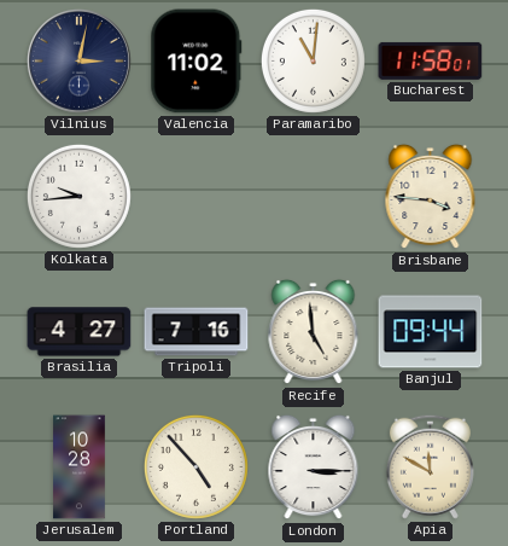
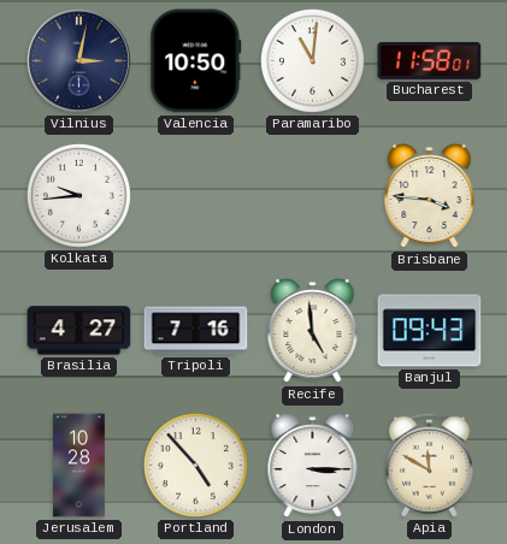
Valencia: 11:02 -> 10:50
Banjul: 09:44 -> 09:43
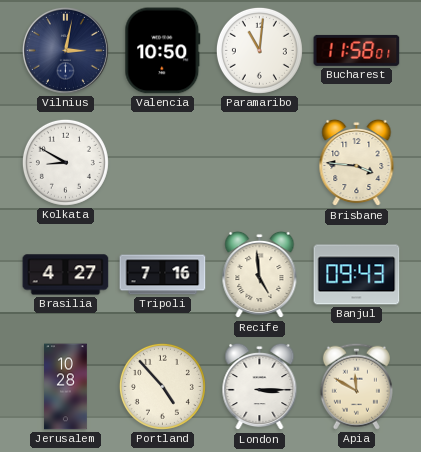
Kolkata: 9:44 -> 8:50
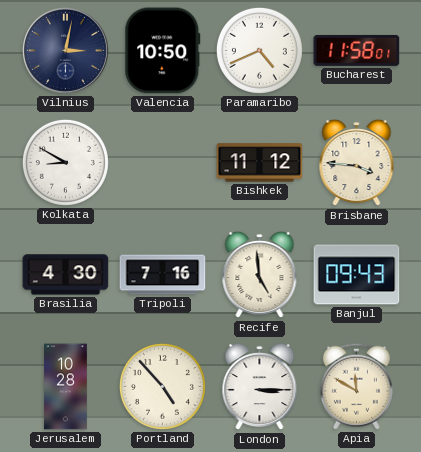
Paramaribo: 11:01 -> 4:41
Bishkek: none -> 11:12
Brasilia: 4:27 -> 4:30
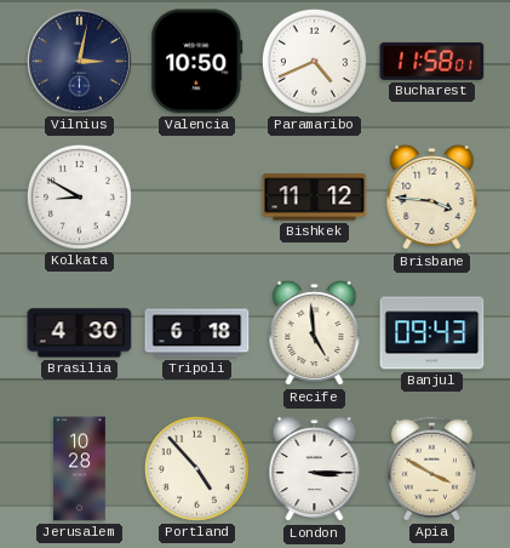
Tripoli: 7:16 -> 6:18
Apia: 11:50 -> 3:50
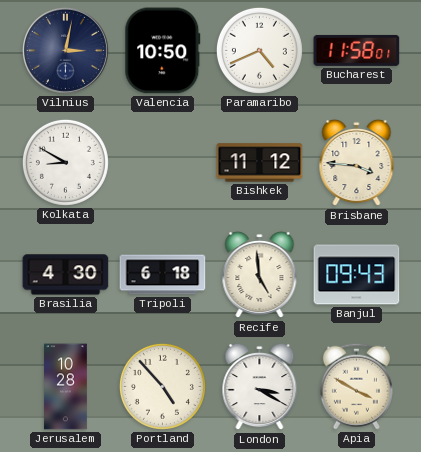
London: 3:15 -> 3:20
